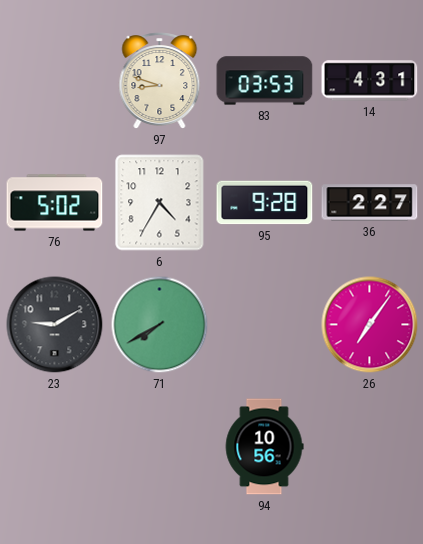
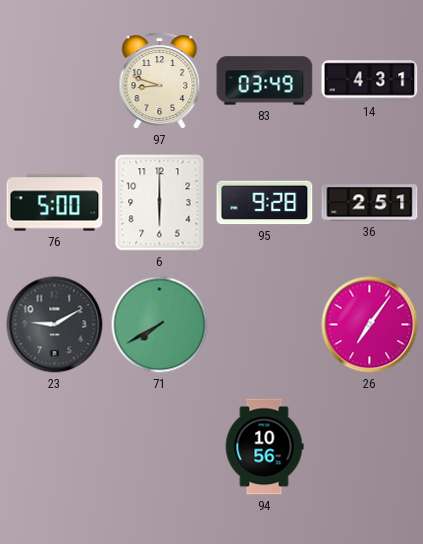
83: 03:53 -> 03:49
76: 5:02 -> 5:00
6: 4:35 -> 6:00
36: 2:27 -> 2:51
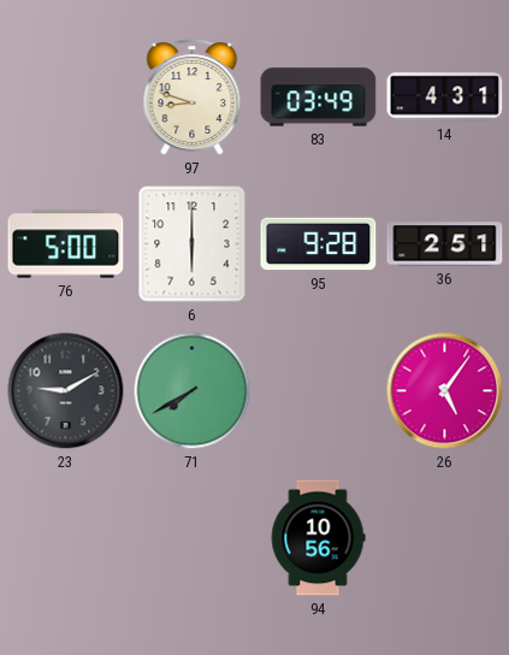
26: 7:06 -> 5:06
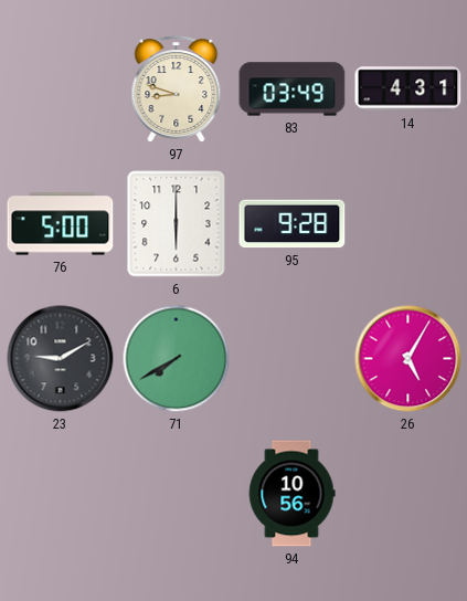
36: 2:51 -> none
26: 5:06 -> 5:05
